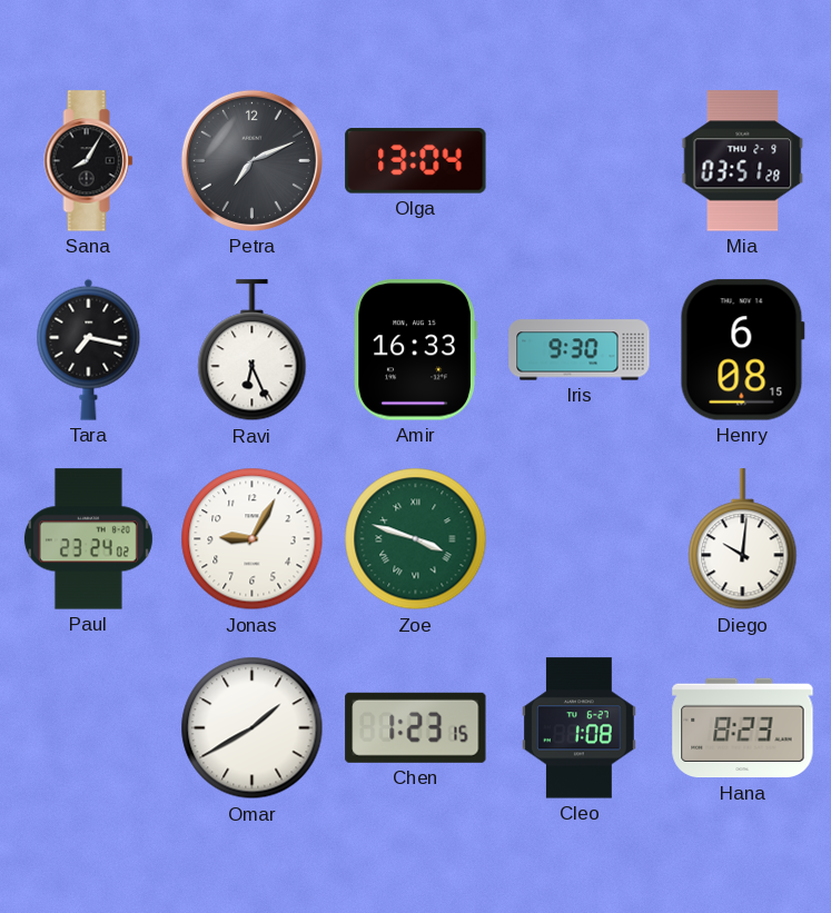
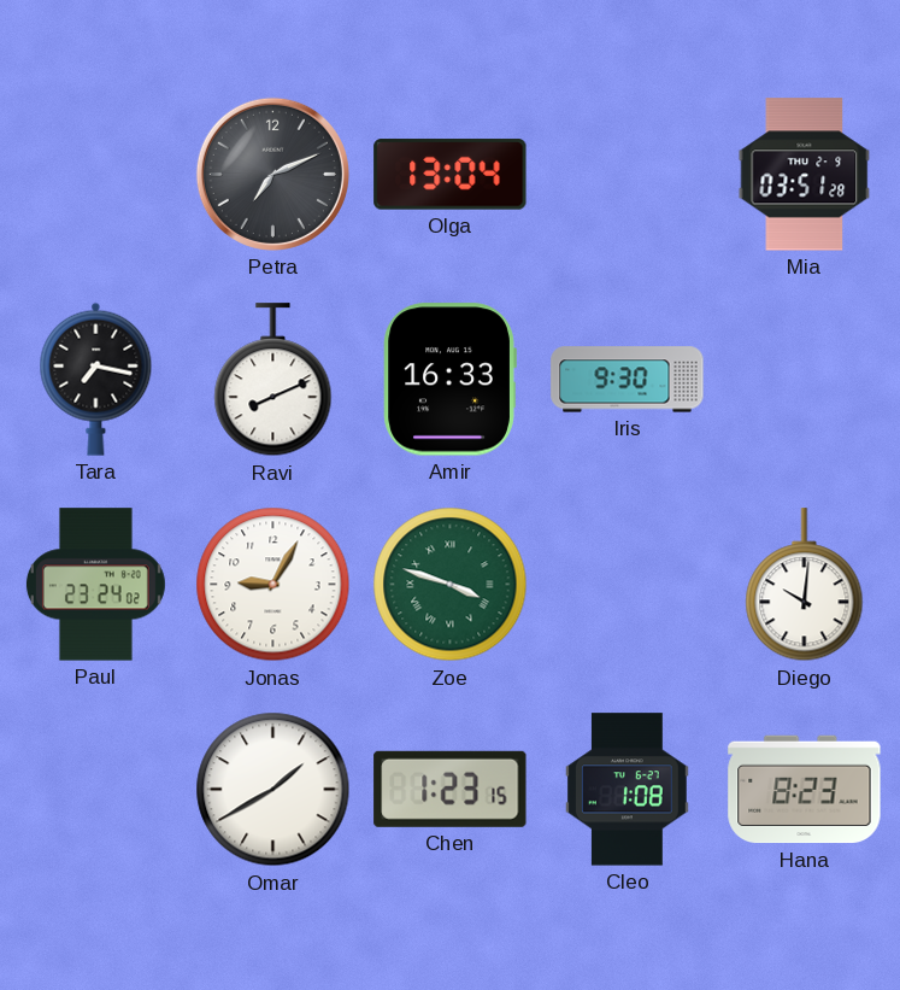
Sana: 8:05 -> none
Ravi: 6:26 -> 8:11
Henry: 6:08 -> none
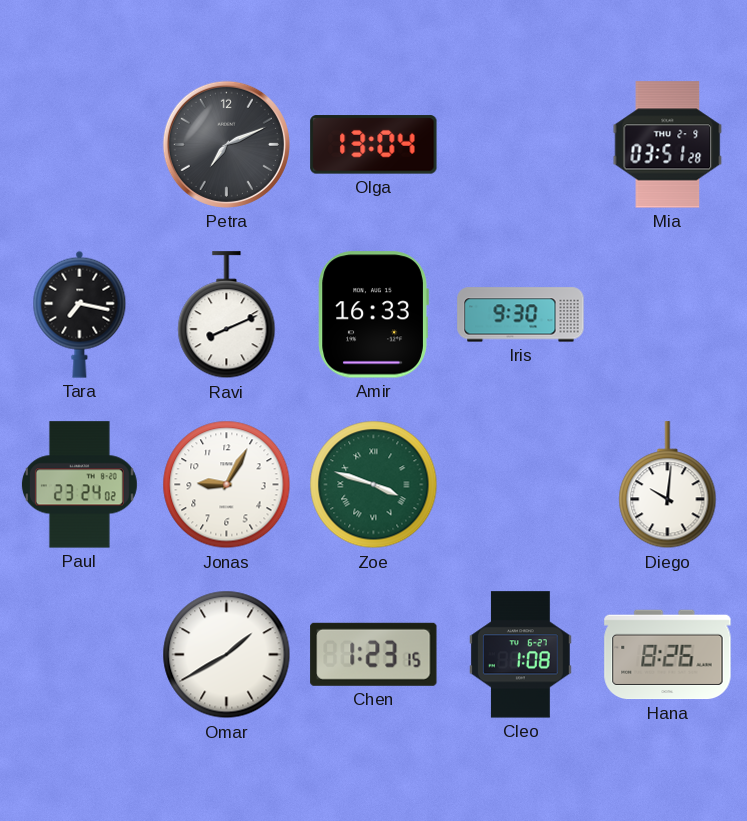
Hana: 8:23 -> 8:26
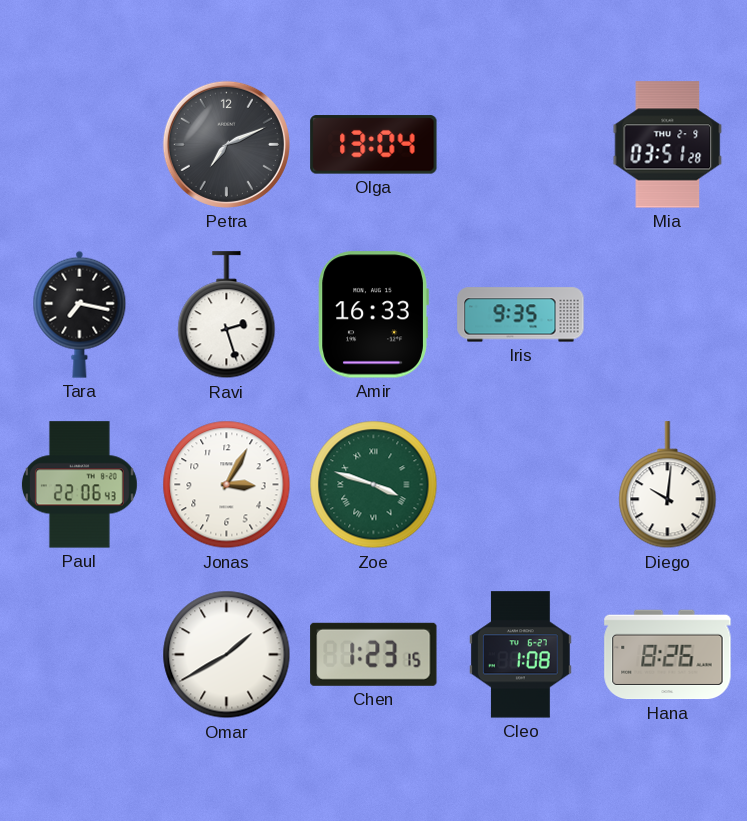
Ravi: 8:11 -> 2:27
Iris: 9:30 -> 9:35
Paul: 23:24 -> 22:06
Jonas: 9:05 -> 3:05
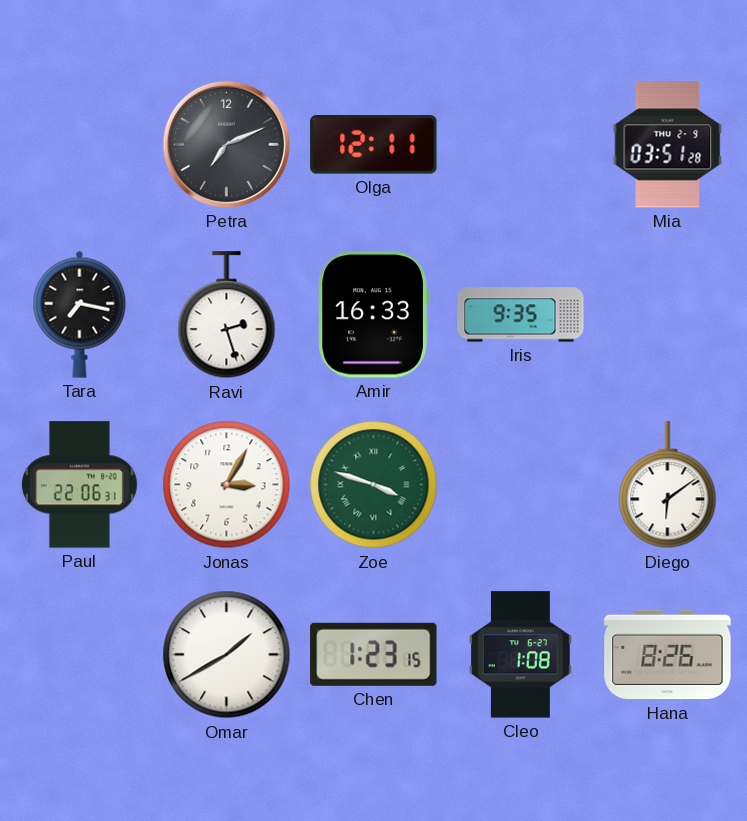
Olga: 13:04 -> 12:11
Paul: 22:06:43 -> 22:06:31
Diego: 10:01 -> 6:09
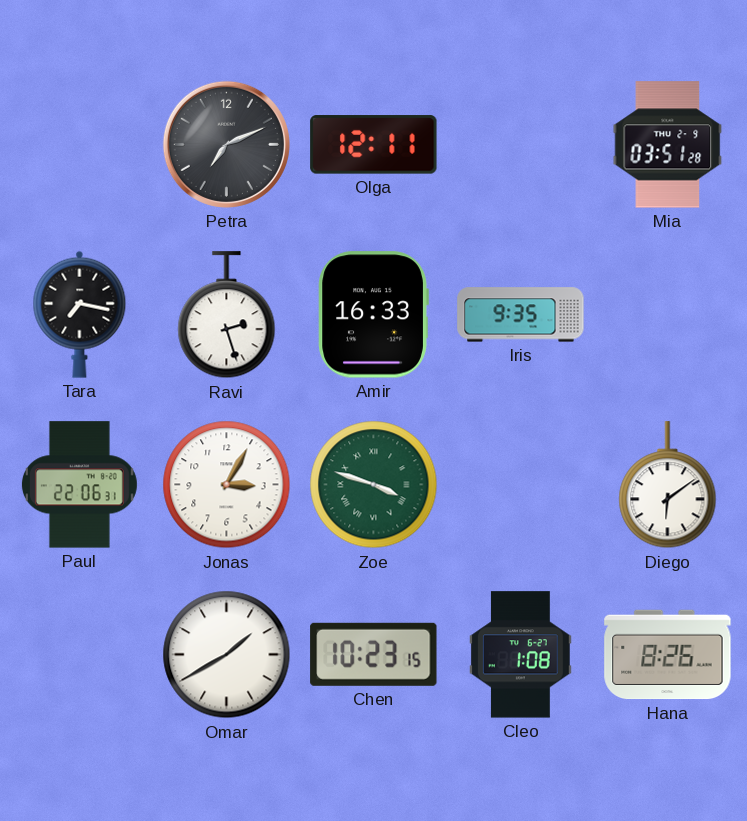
Chen: 1:23 -> 10:23
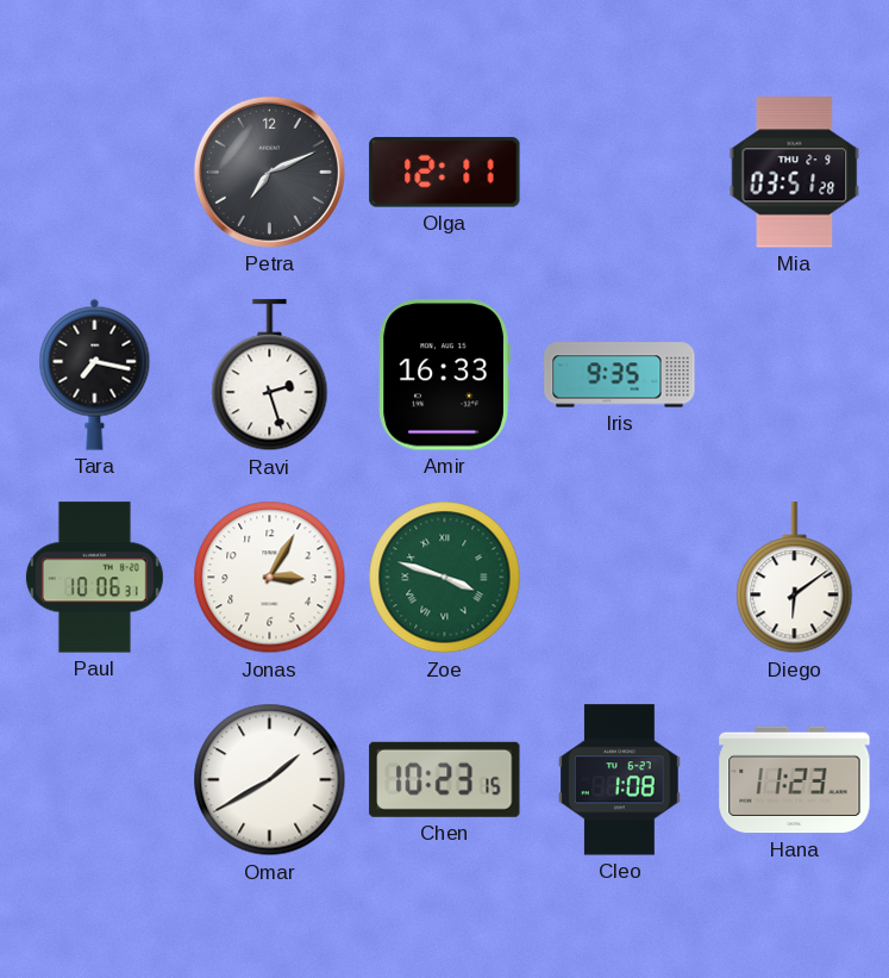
Paul: 22:06 -> 10:06
Hana: 8:26 -> 11:23
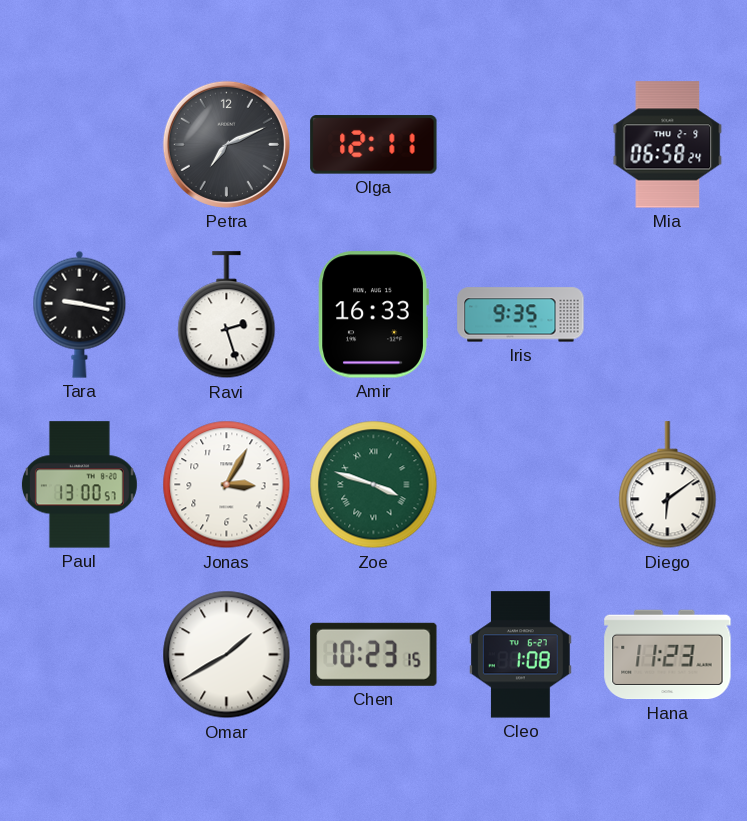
Mia: 03:51 -> 06:58
Tara: 7:17 -> 9:17
Paul: 10:06 -> 13:00
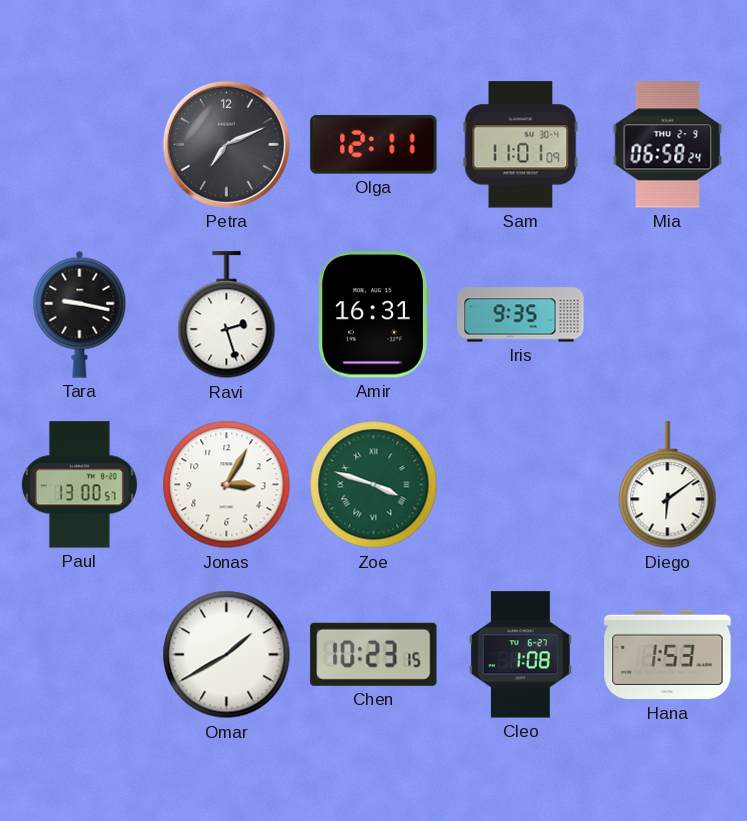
Sam: none -> 11:01
Amir: 16:33 -> 16:31
Hana: 11:23 -> 1:53
